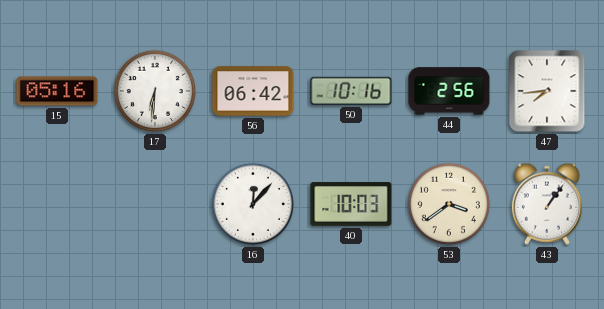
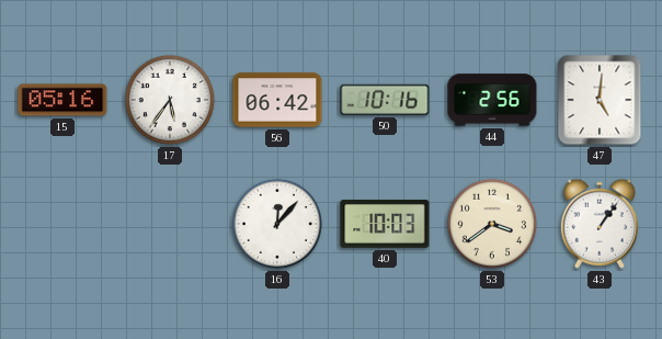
17: 6:31 -> 5:36
47: 7:44 -> 5:01
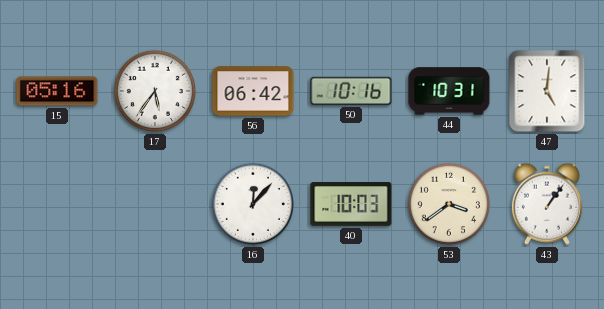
44: 2:56 -> 10:31
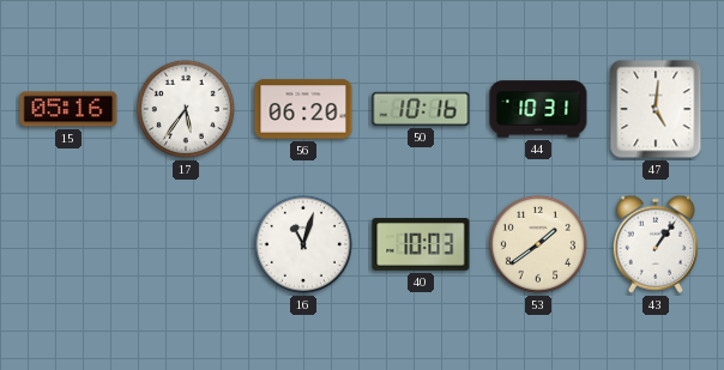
56: 06:42 -> 06:20
16: 12:07 -> 11:03
53: 3:39 -> 1:39
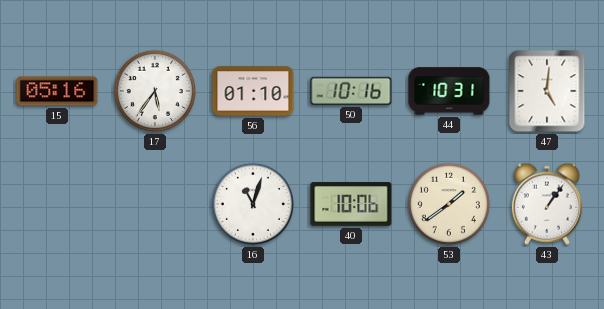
56: 06:20 -> 01:10
40: 10:03 -> 10:06
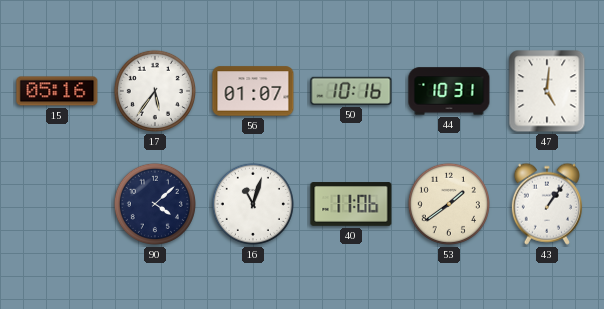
56: 01:10 -> 01:07
90: none -> 4:08
40: 10:06 -> 11:06
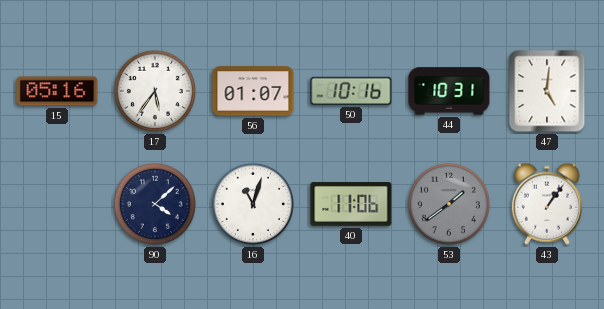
53 dial: cream -> grey
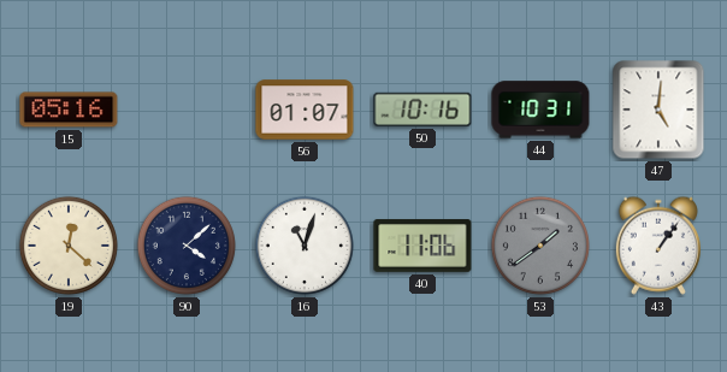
17: 5:36 -> none
19: none -> 12:22
